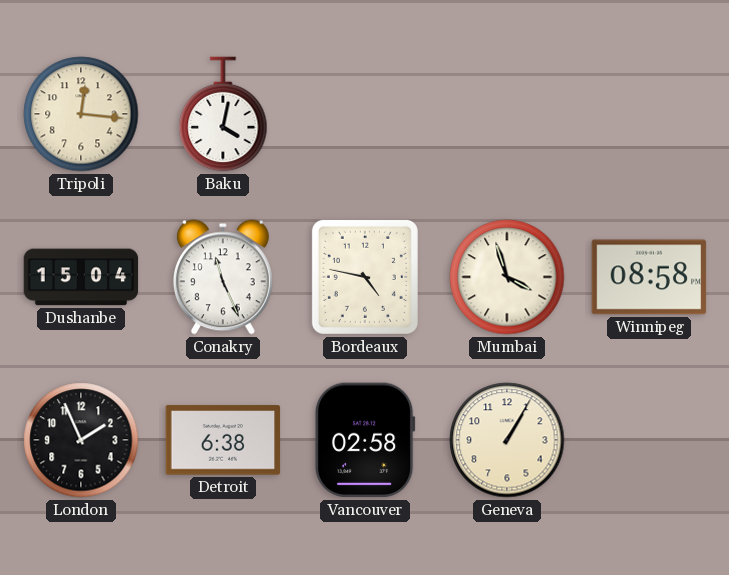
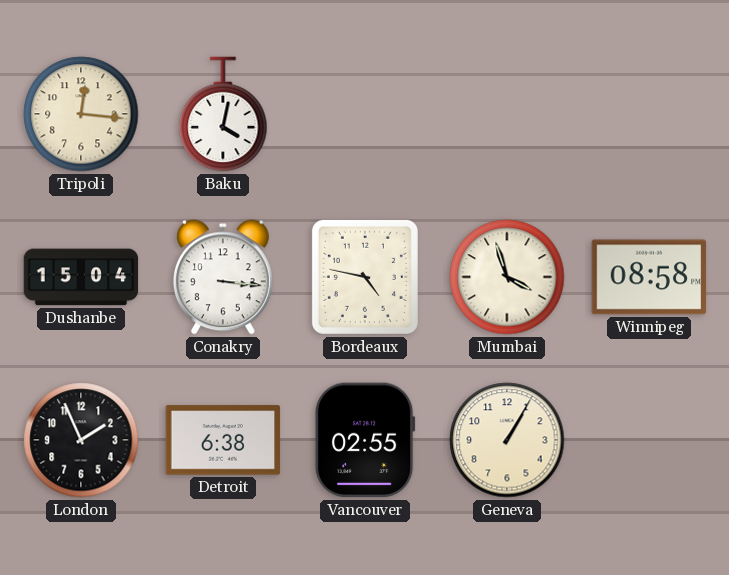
Conakry: 11:26 -> 3:16
Vancouver: 02:58 -> 02:55
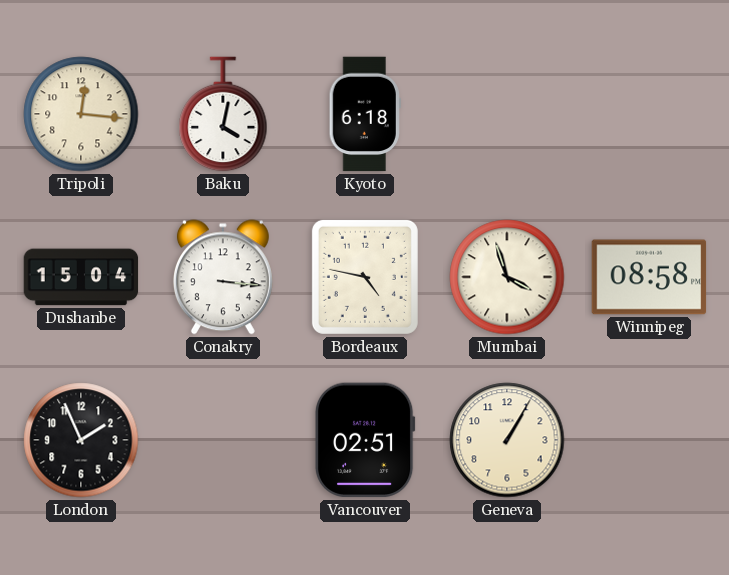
Kyoto: none -> 6:18
Detroit: 6:38 -> none
Vancouver: 02:55 -> 02:51
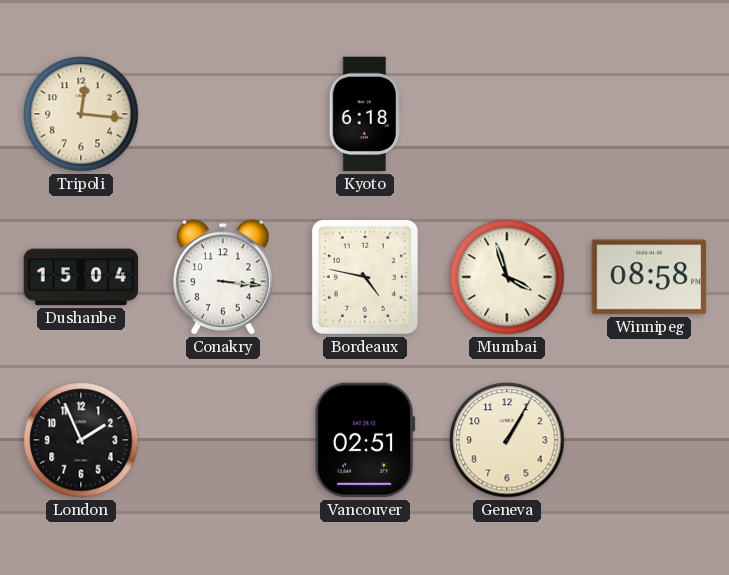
Baku: 4:02 -> none
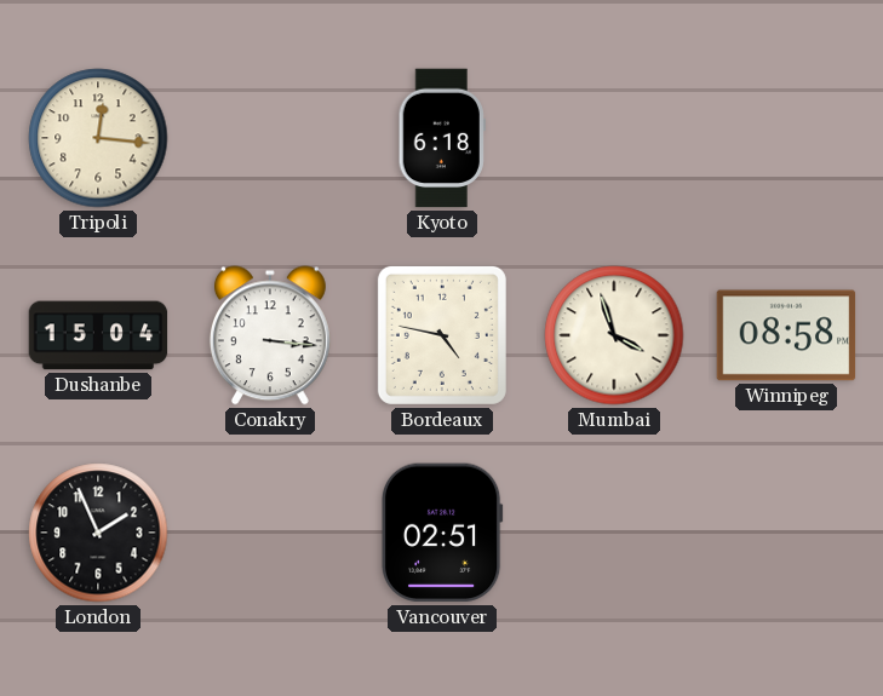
Geneva: 1:05 -> none
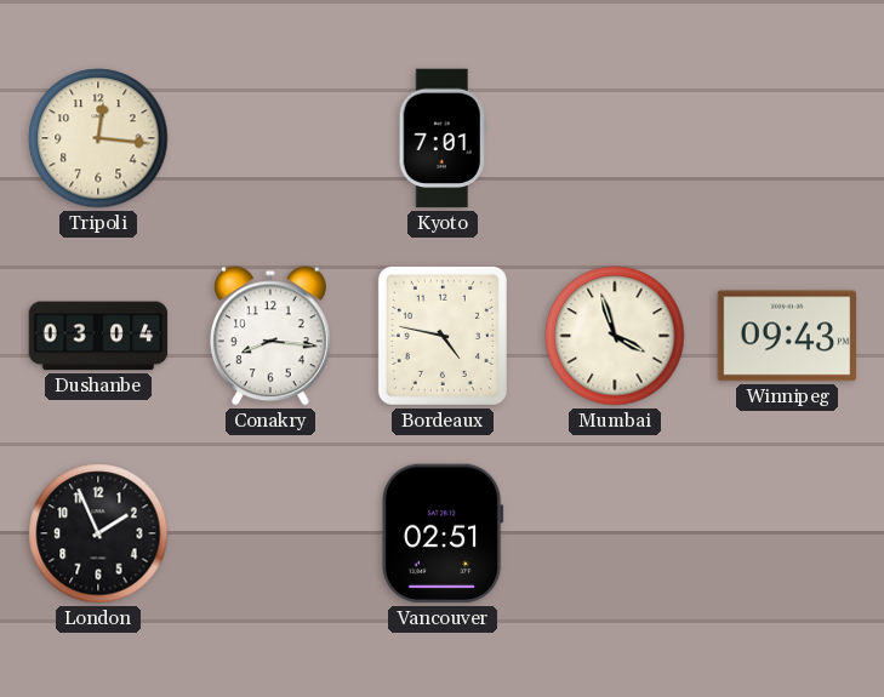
Kyoto: 6:18 -> 7:01
Dushanbe: 15:04 -> 03:04
Conakry: 3:16 -> 8:16
Winnipeg: 08:58 -> 09:43
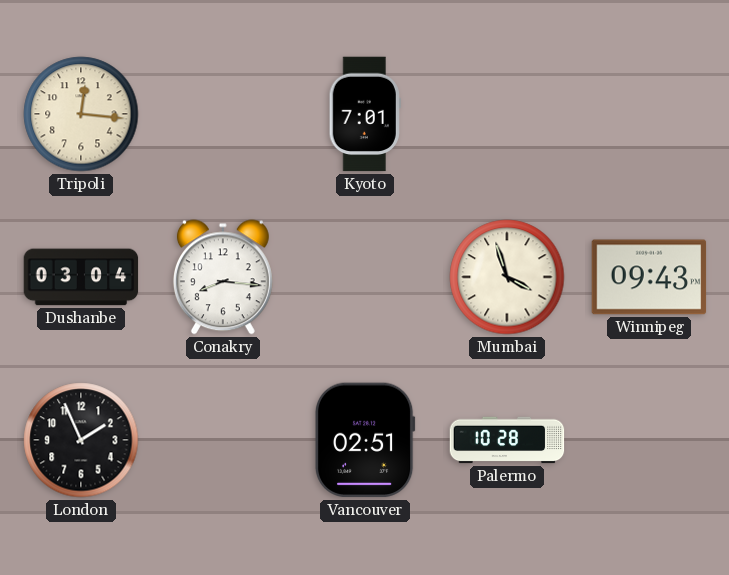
Bordeaux: 4:47 -> none
Palermo: none -> 10:28
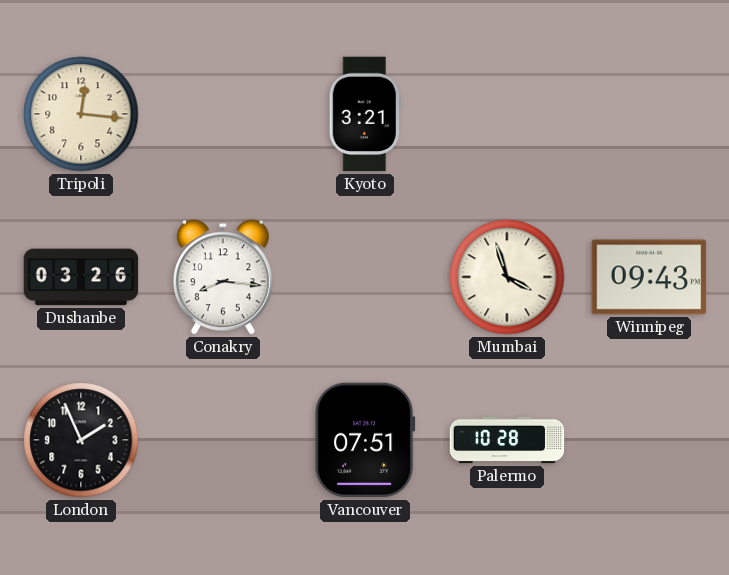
Kyoto: 7:01 -> 3:21
Dushanbe: 03:04 -> 03:26
Vancouver: 02:51 -> 07:51
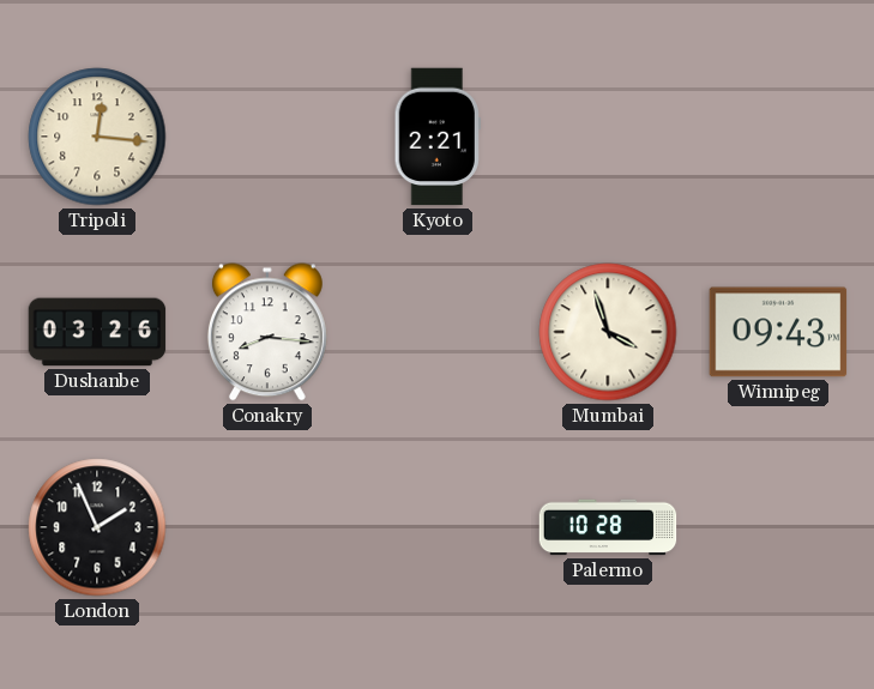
Kyoto: 3:21 -> 2:21
Vancouver: 07:51 -> none
